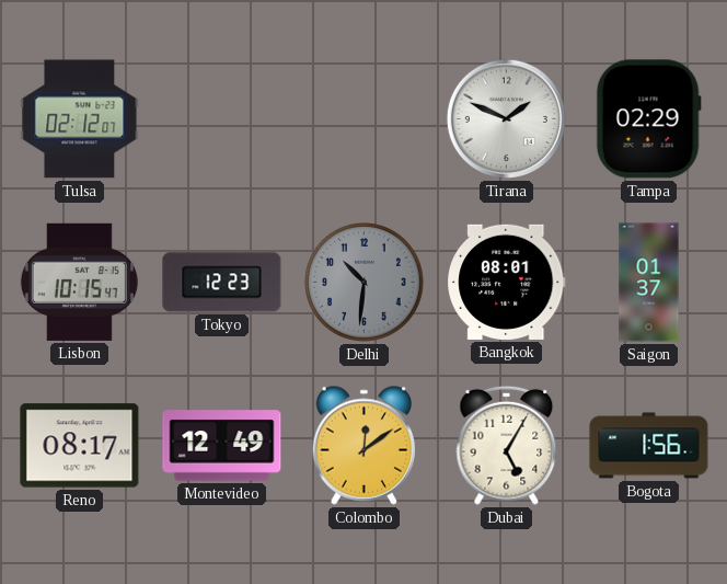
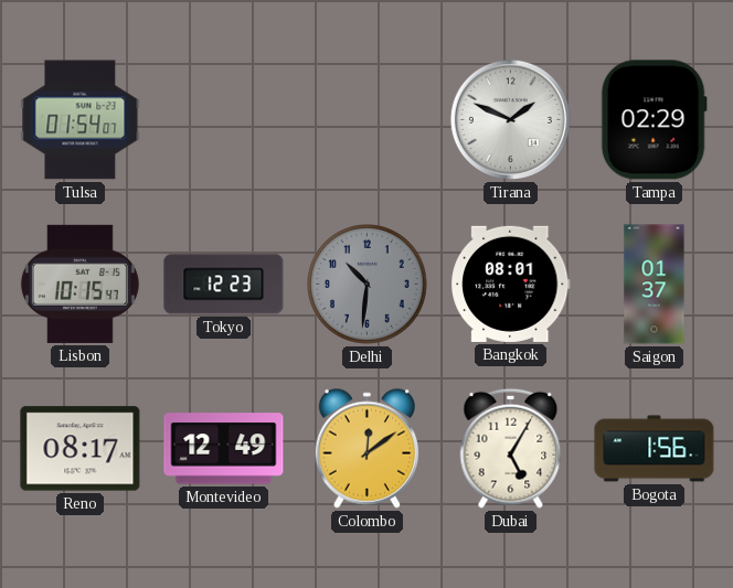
Tulsa: 02:12 -> 01:54
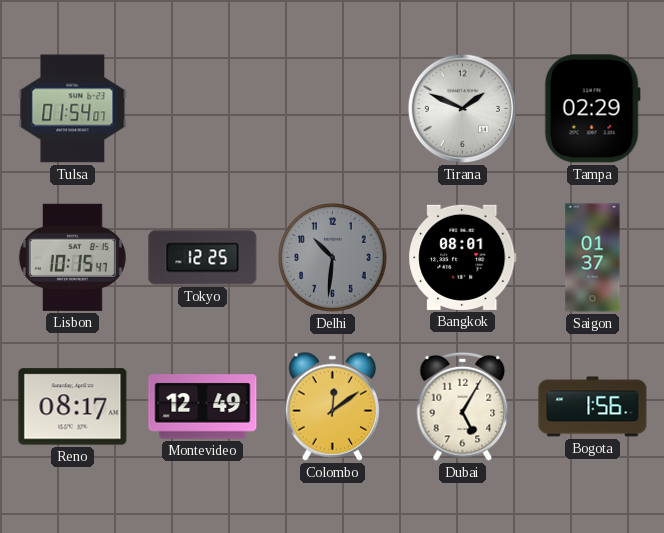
Tokyo: 12:23 -> 12:25
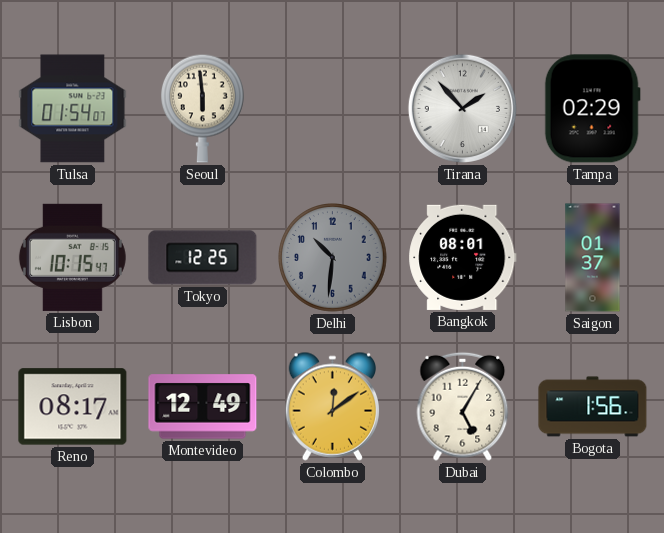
Seoul: none -> 5:59
Tirana: 1:49 -> 1:53
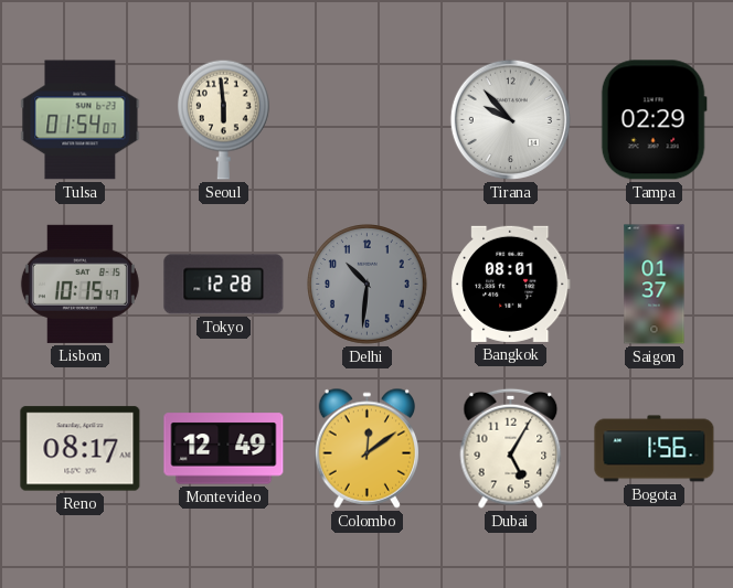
Tirana: 1:53 -> 9:53
Tokyo: 12:25 -> 12:28
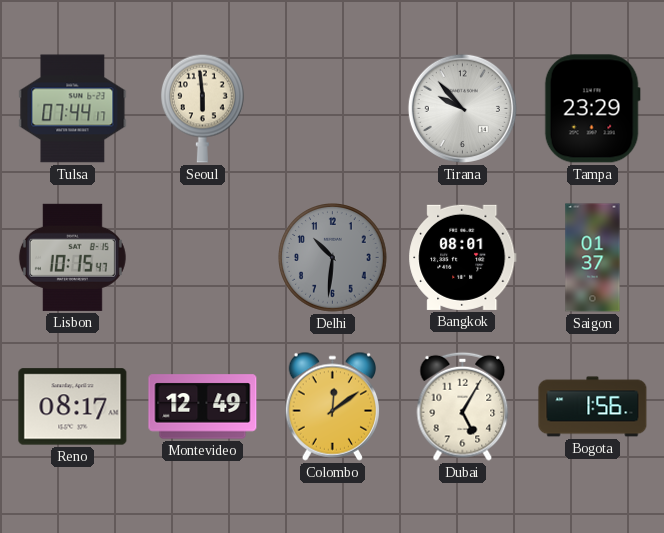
Tulsa: 01:54 -> 07:44
Tampa: 02:29 -> 23:29
Tokyo: 12:28 -> none
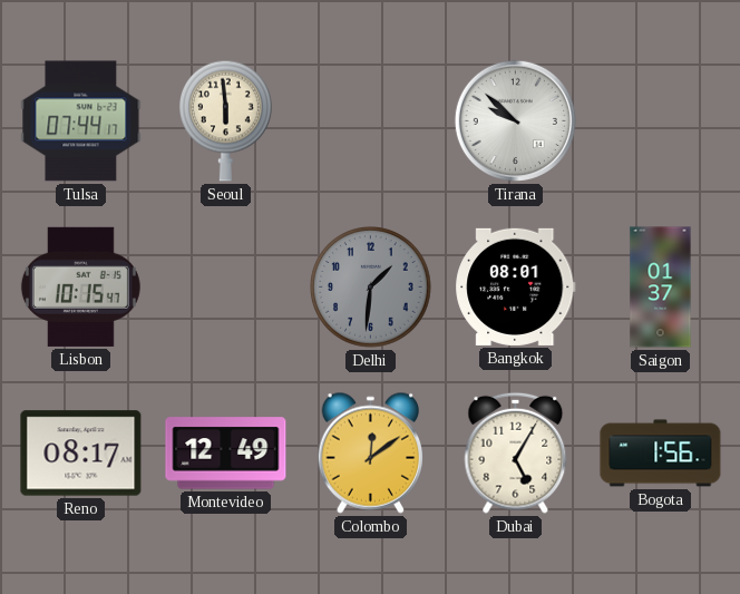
Tirana: 9:53 -> 9:52
Tampa: 23:29 -> none
Delhi: 10:31 -> 1:31
